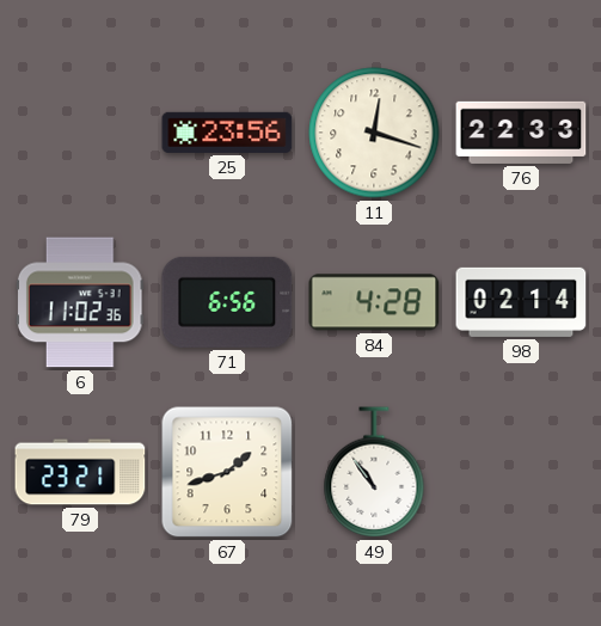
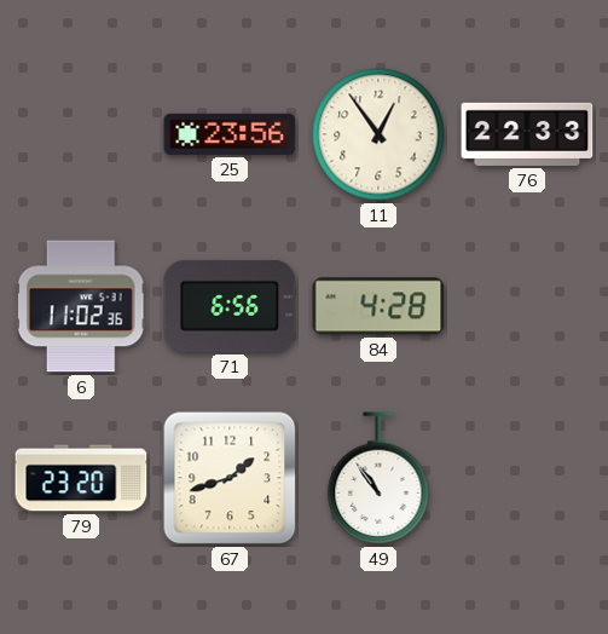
11: 12:18 -> 12:54
98: 02:14 -> none
79: 23:21 -> 23:20
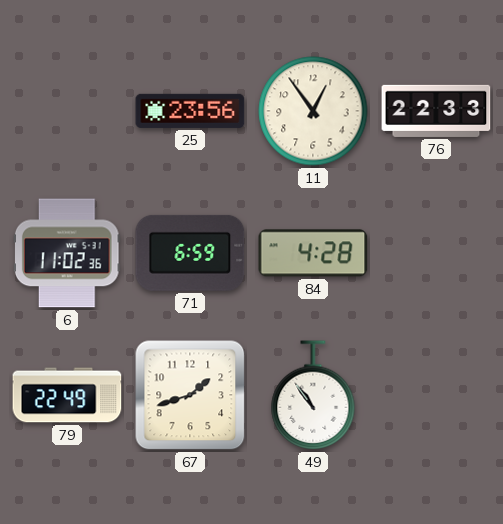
71: 6:56 -> 6:59
79: 23:20 -> 22:49
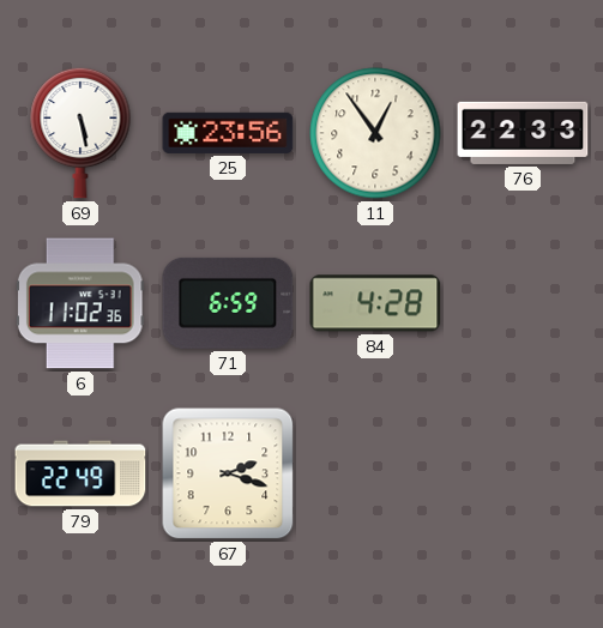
69: none -> 5:28
67: 1:42 -> 2:18
49: 10:54 -> none
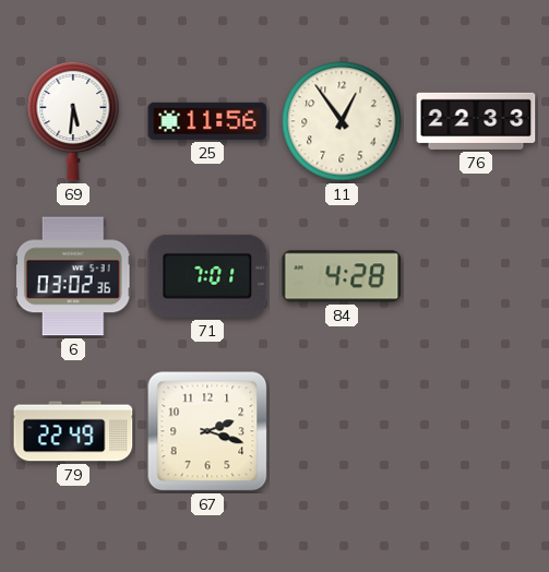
69: 5:28 -> 5:31
25: 23:56 -> 11:56
6: 11:02 -> 03:02
71: 6:59 -> 7:01
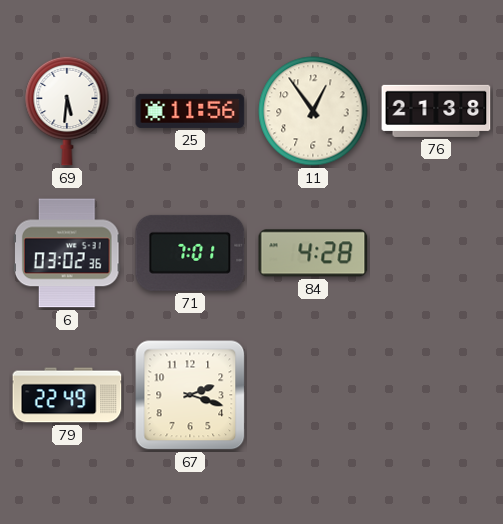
76: 22:33 -> 21:38
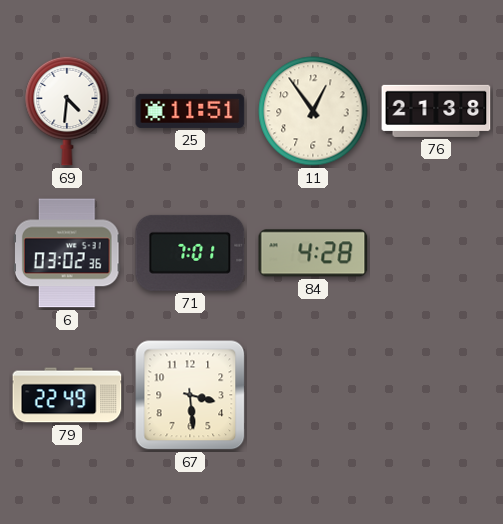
69: 5:31 -> 4:31
25: 11:56 -> 11:51
67: 2:18 -> 3:29
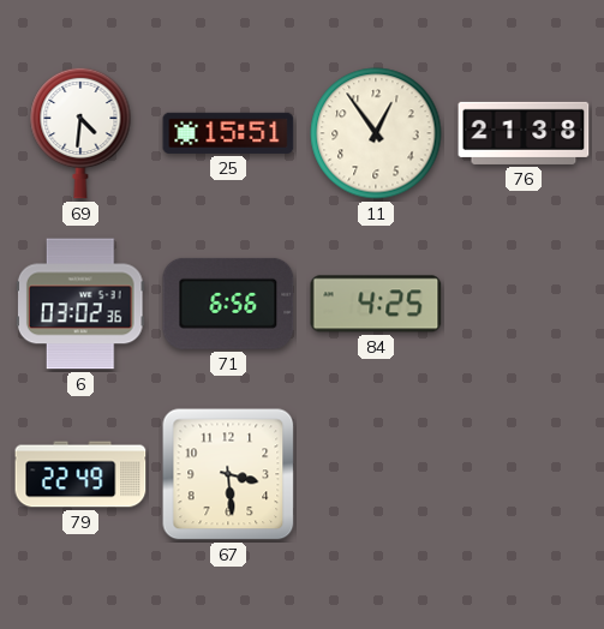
25: 11:51 -> 15:51
71: 7:01 -> 6:56
84: 4:28 -> 4:25
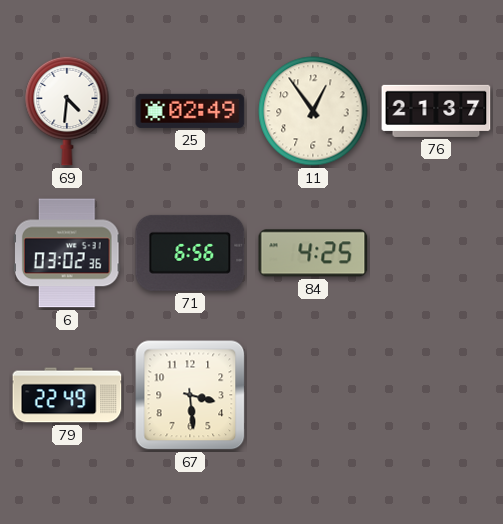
25: 15:51 -> 02:49
76: 21:38 -> 21:37
